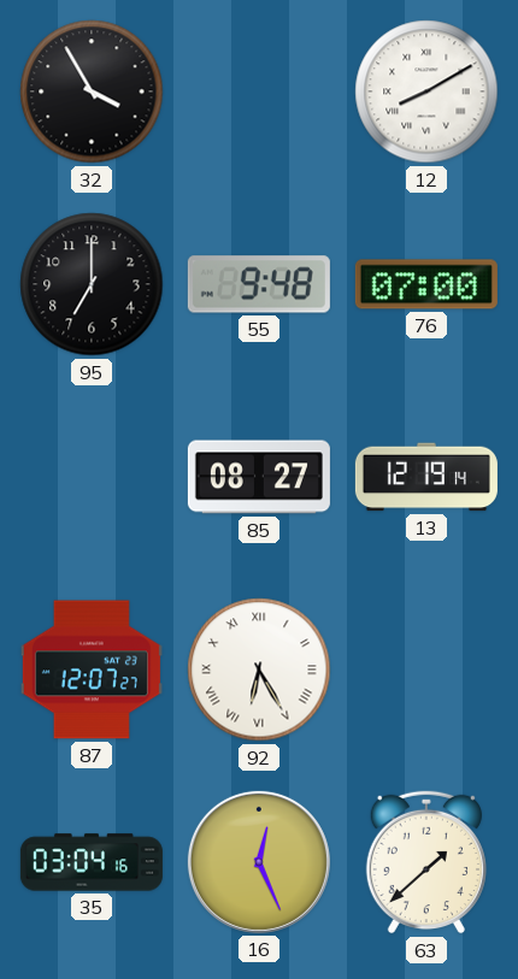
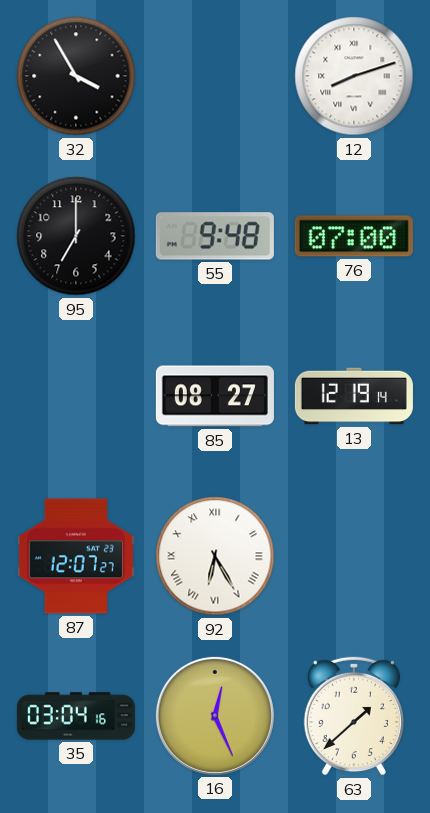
12: 8:10 -> 8:12
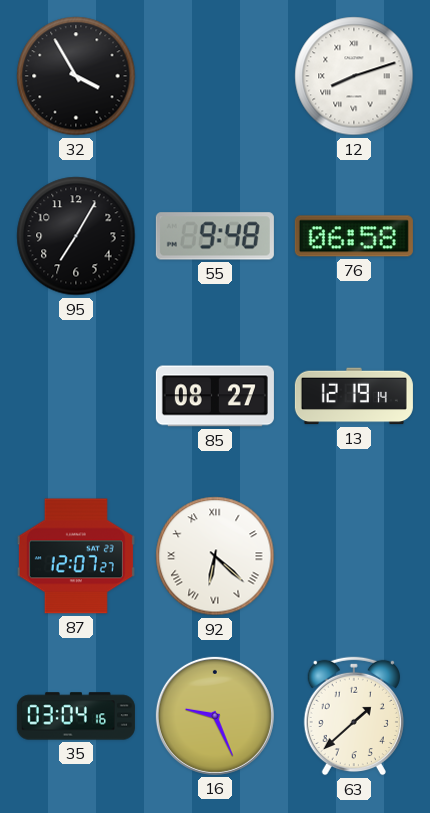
95: 7:00 -> 7:05
76: 07:00 -> 06:58
92: 6:25 -> 6:22
16: 12:26 -> 9:26
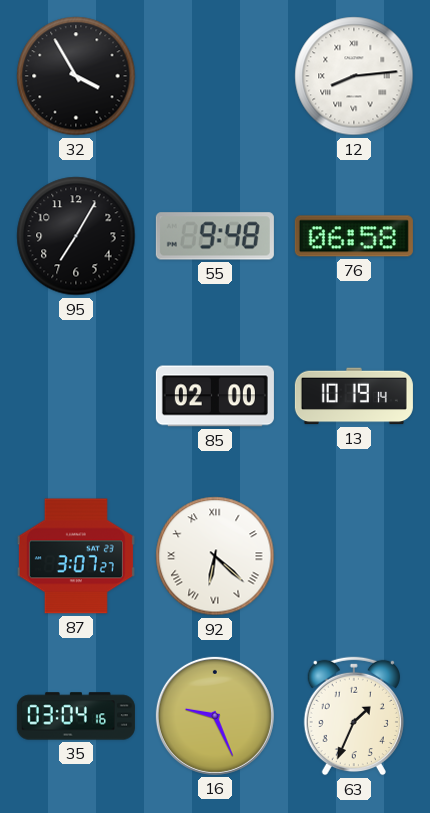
12: 8:12 -> 8:14
85: 08:27 -> 02:00
13: 12:19 -> 10:19
87: 12:07 -> 3:07
63: 1:38 -> 1:34
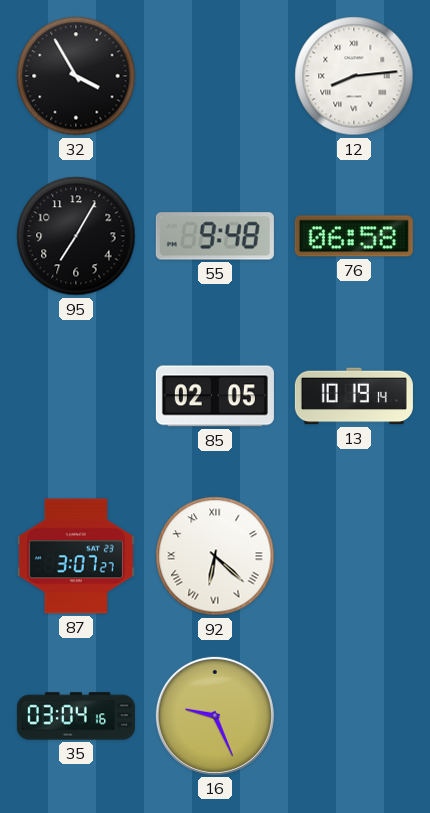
85: 02:00 -> 02:05
63: 1:34 -> none
